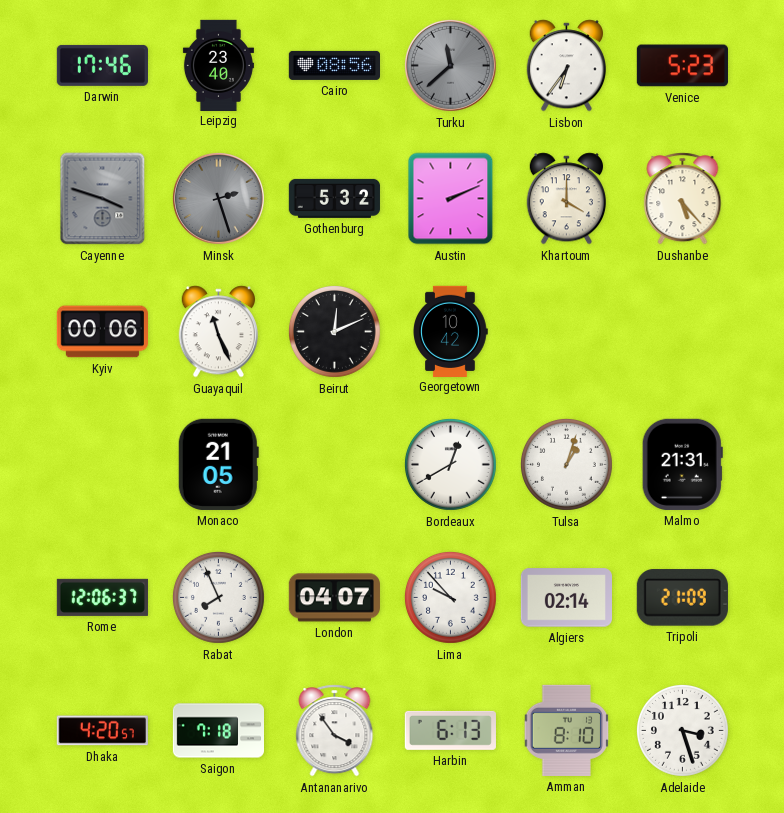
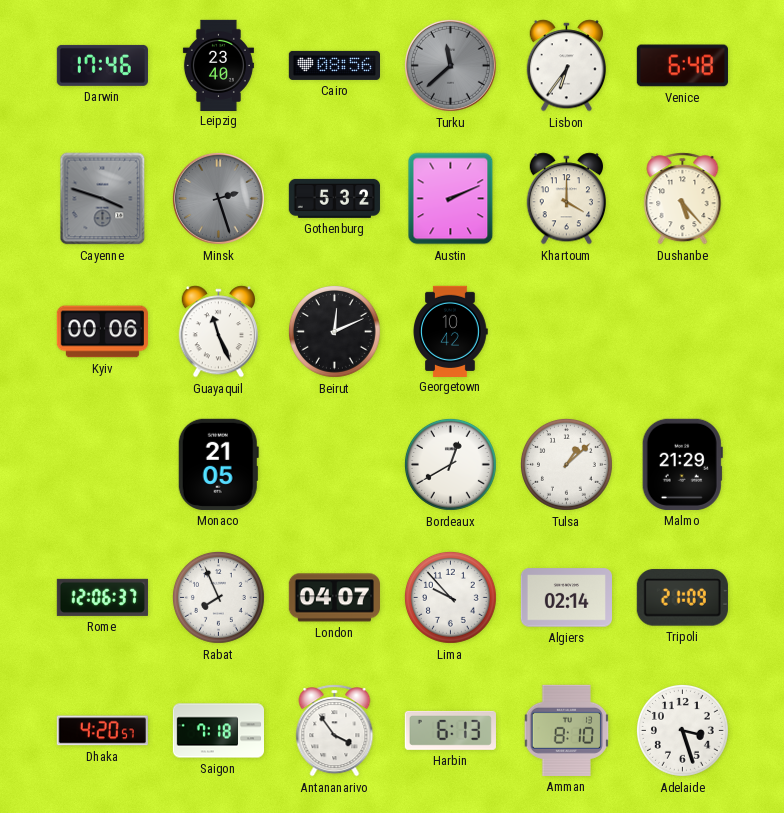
Venice: 5:23 -> 6:48
Tulsa: 1:03 -> 1:08
Malmo: 21:31 -> 21:29
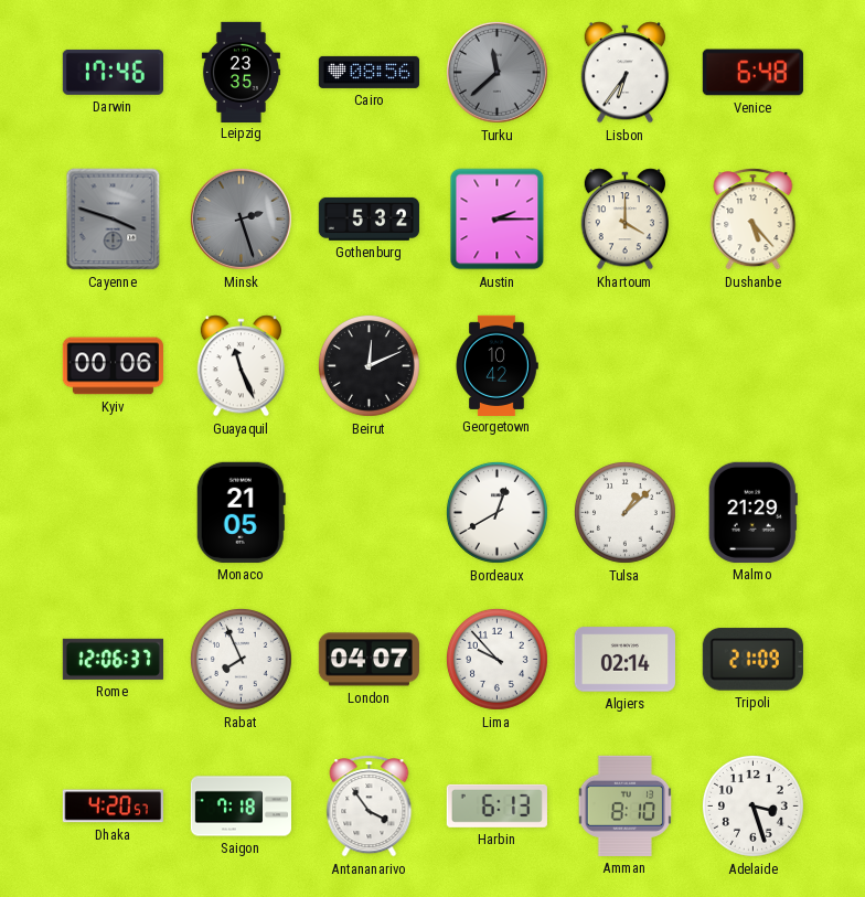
Leipzig: 23:40 -> 23:35
Austin: 2:11 -> 2:15
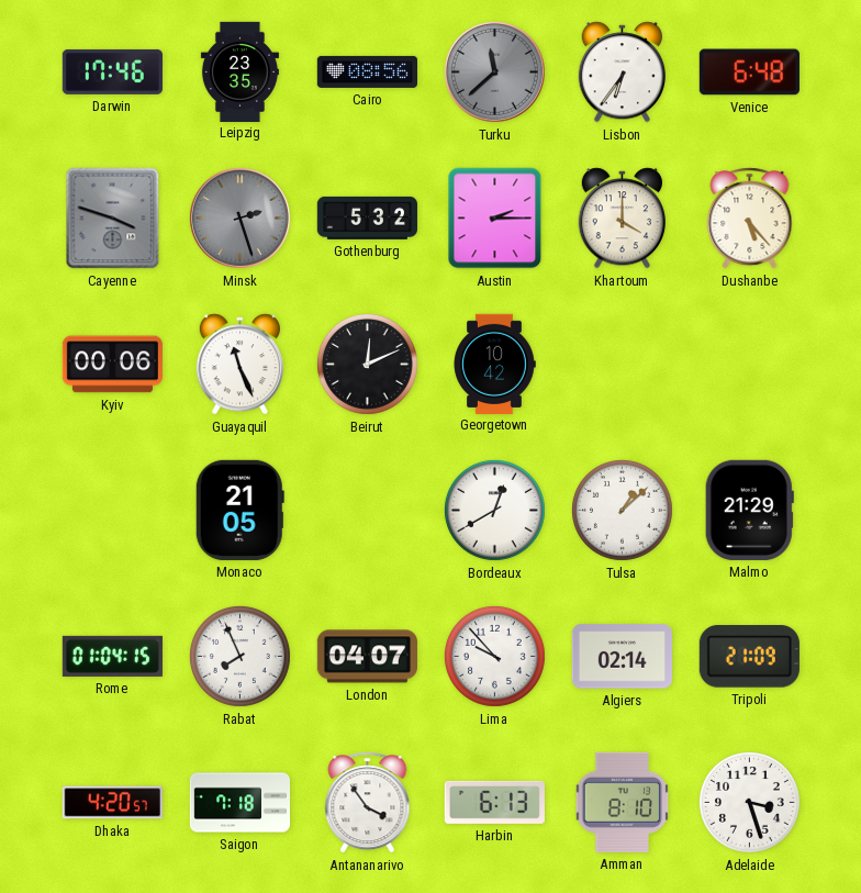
Rome: 12:06 -> 01:04
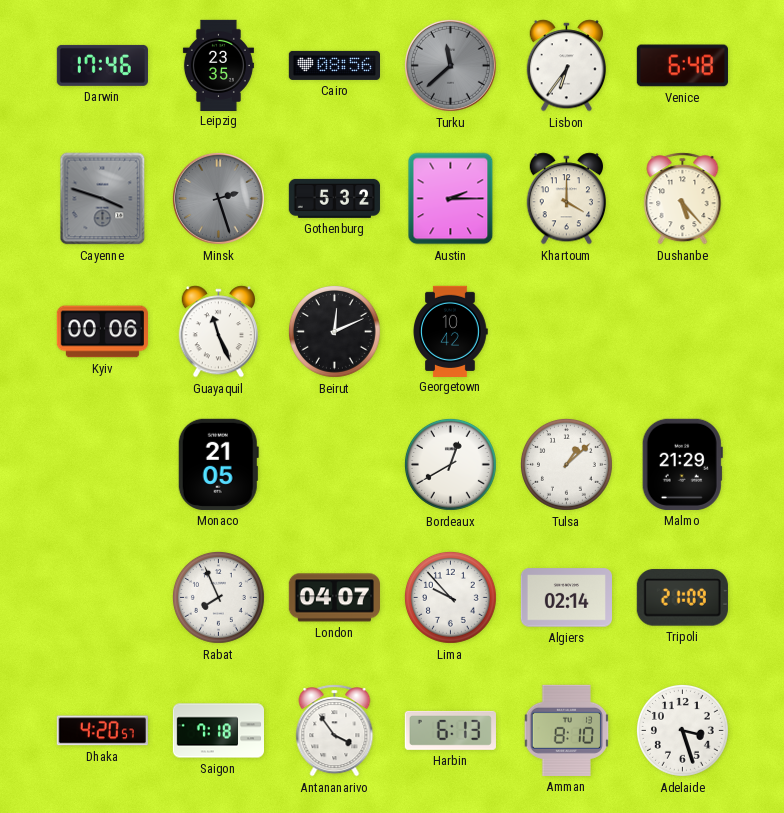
Rome: 01:04 -> none
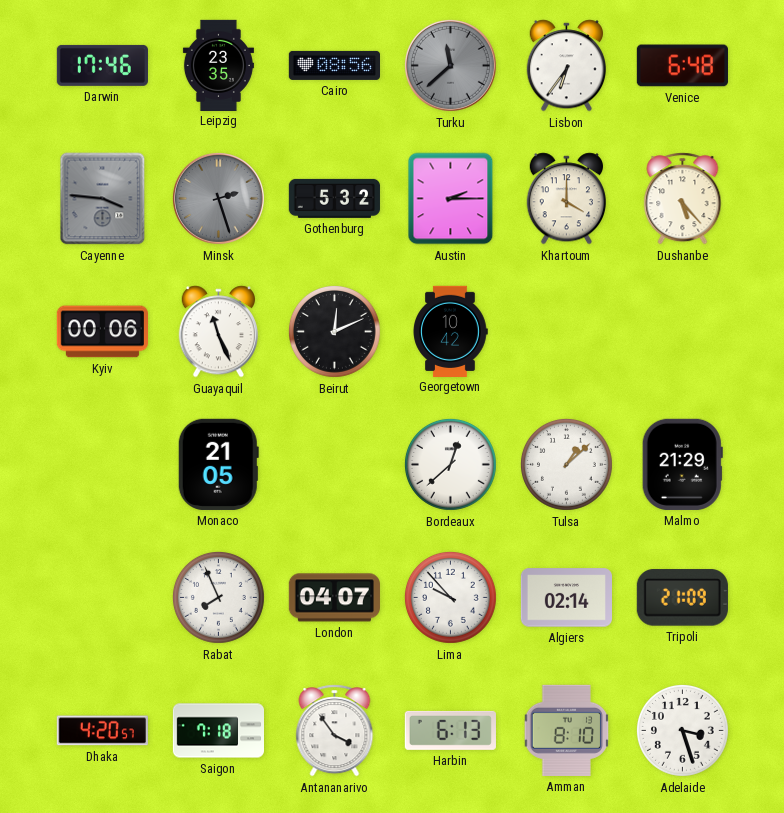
Cayenne: 3:48 -> 3:46
Bordeaux: 12:40 -> 12:38
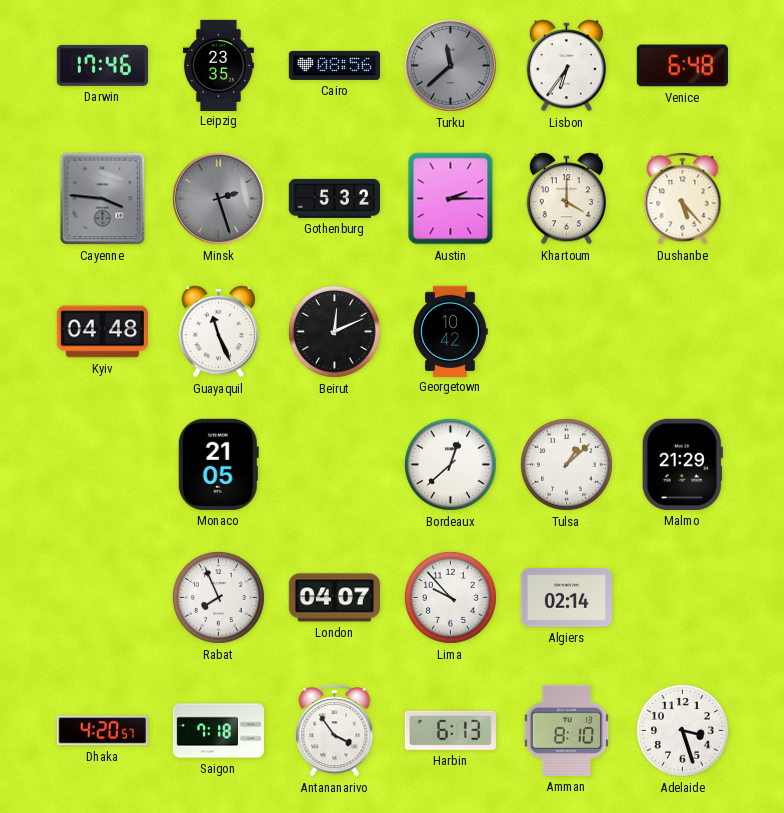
Kyiv: 00:06 -> 04:48
Tripoli: 21:09 -> none
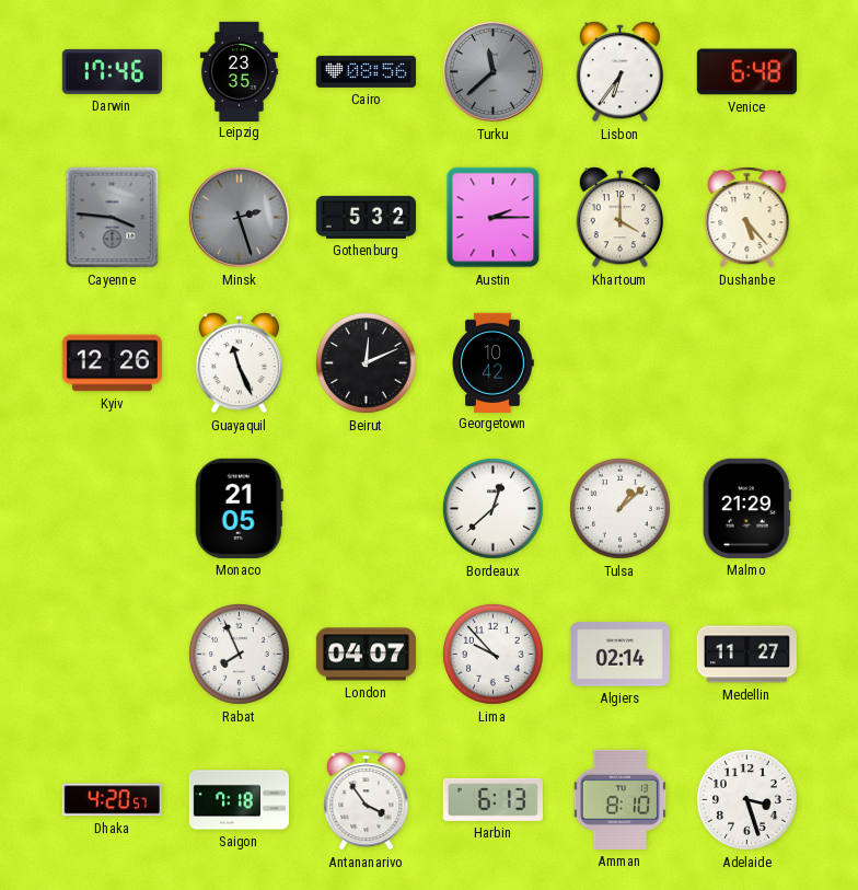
Kyiv: 04:48 -> 12:26
Medellin: none -> 11:27
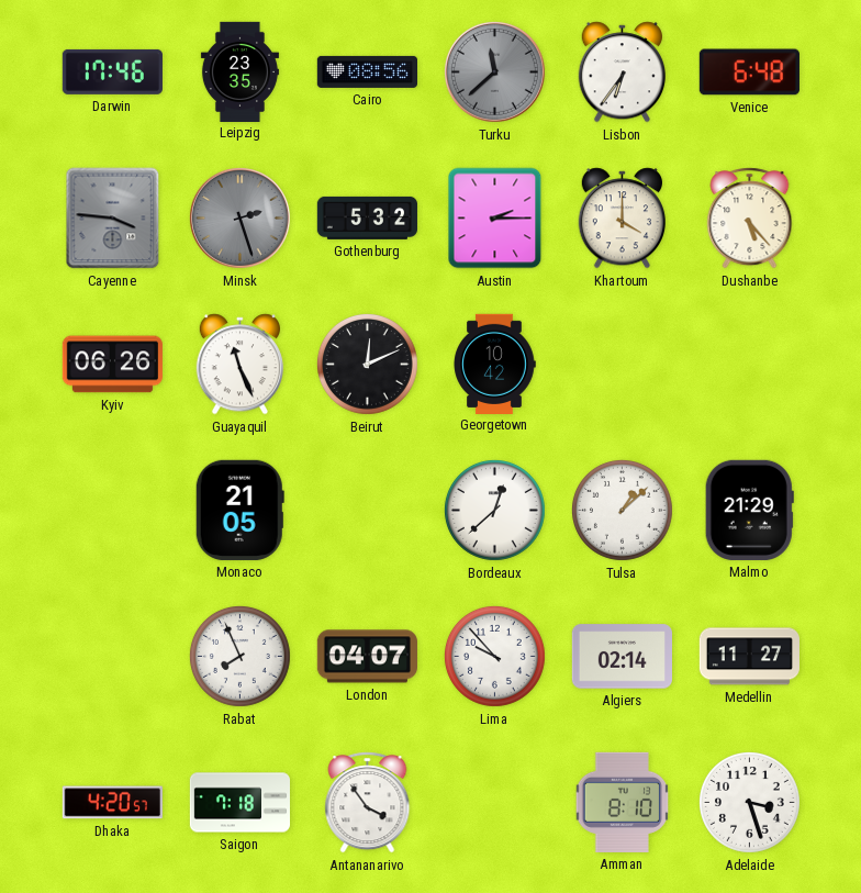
Kyiv: 12:26 -> 06:26
Harbin: 6:13 -> none
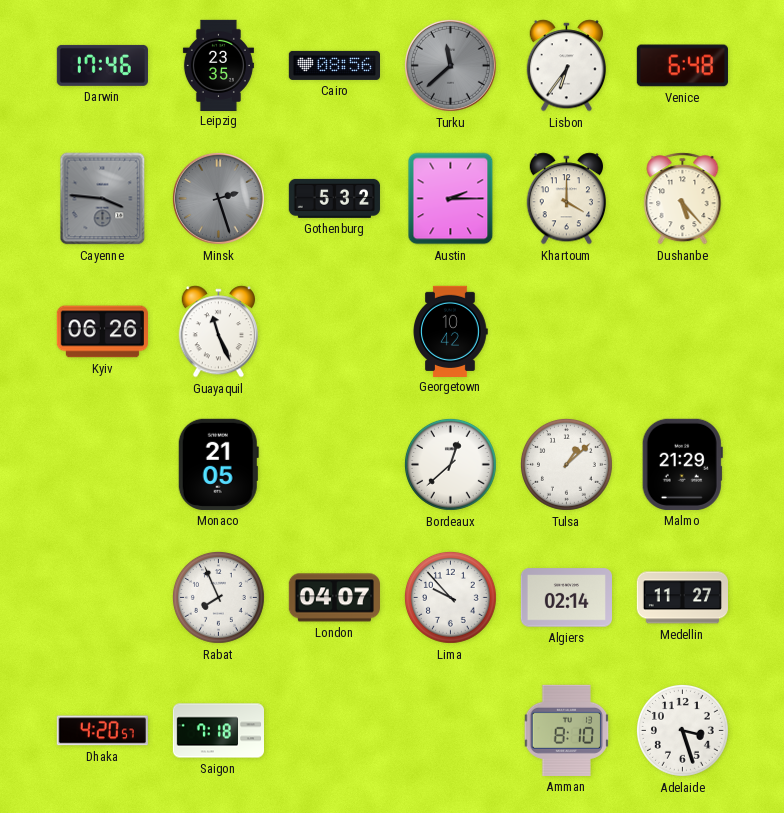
Beirut: 12:11 -> none
Antananarivo: 3:54 -> none
